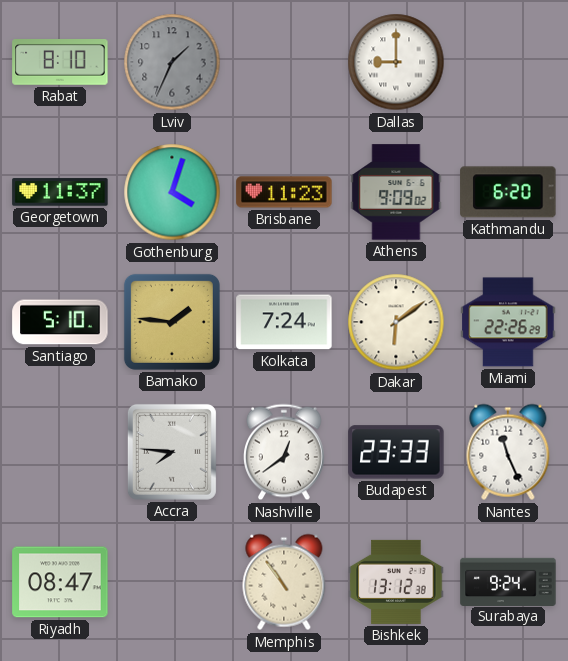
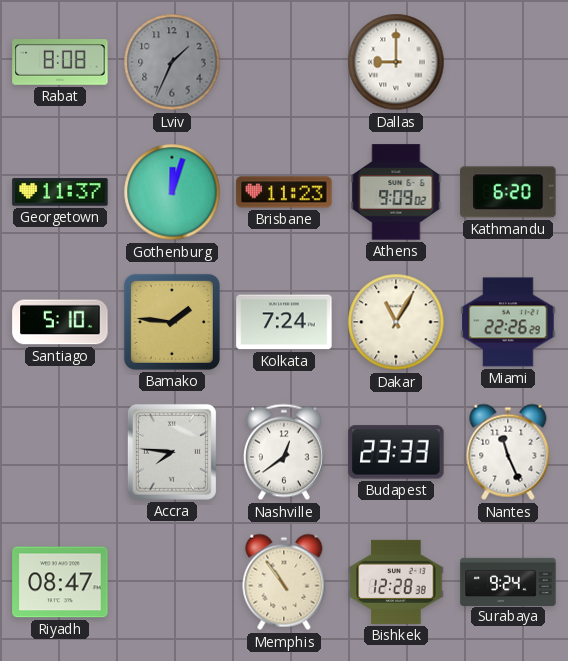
Rabat: 8:10 -> 8:08
Gothenburg: 4:03 -> 12:03
Dakar: 6:09 -> 11:05
Bishkek: 13:12 -> 12:28
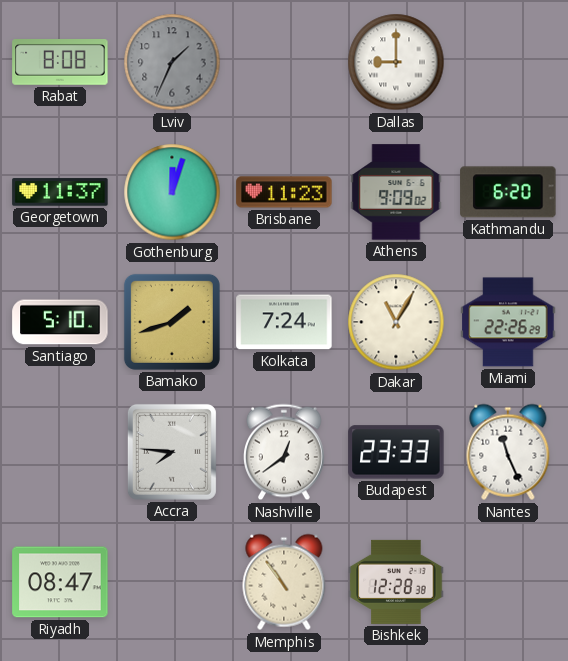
Bamako: 1:46 -> 1:42
Surabaya: 9:24 -> none
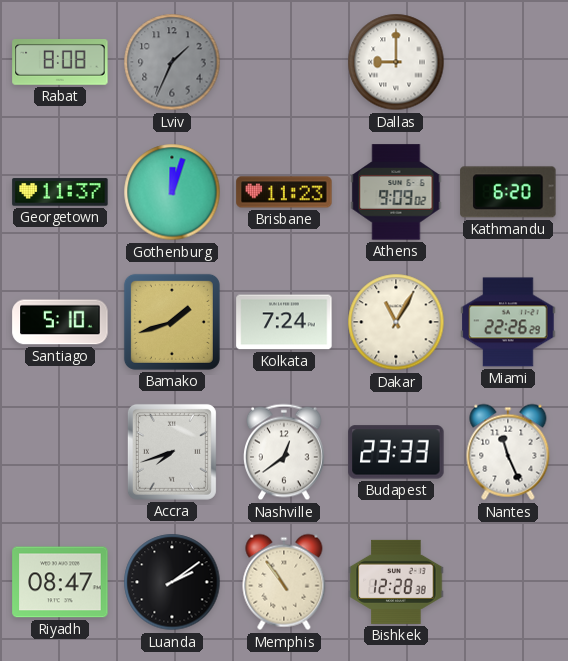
Accra: 7:46 -> 7:42
Luanda: none -> 2:09
